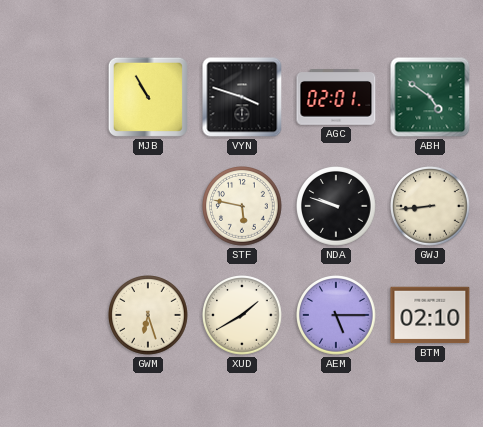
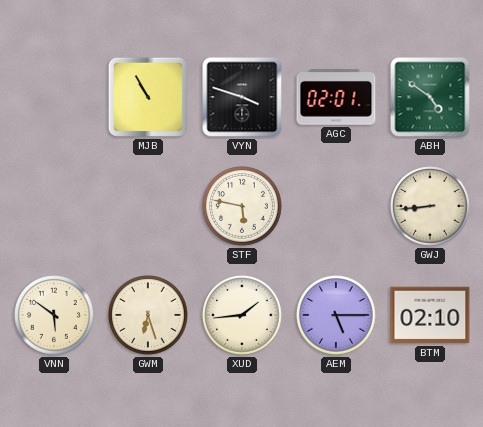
NDA: 9:48 -> none
VNN: none -> 5:51
XUD: 1:40 -> 1:44
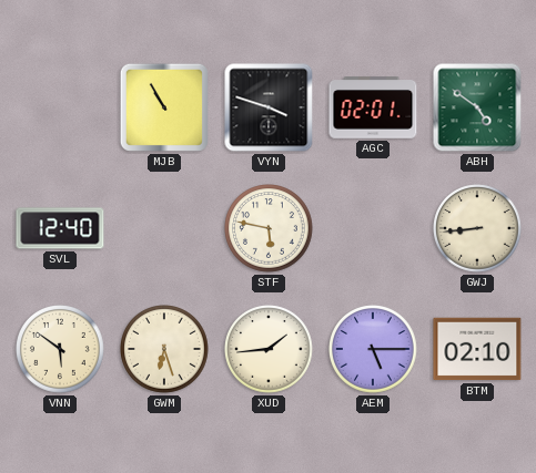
SVL: none -> 12:40
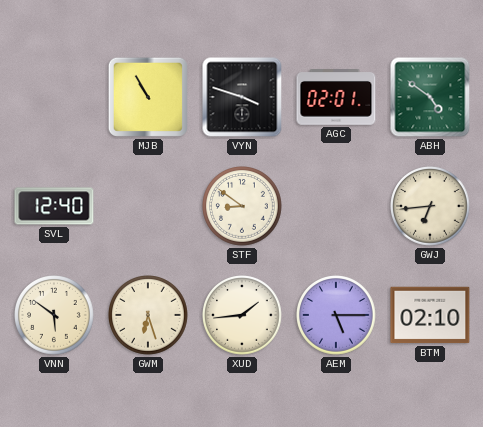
STF: 5:47 -> 8:51
GWJ: 8:44 -> 6:44
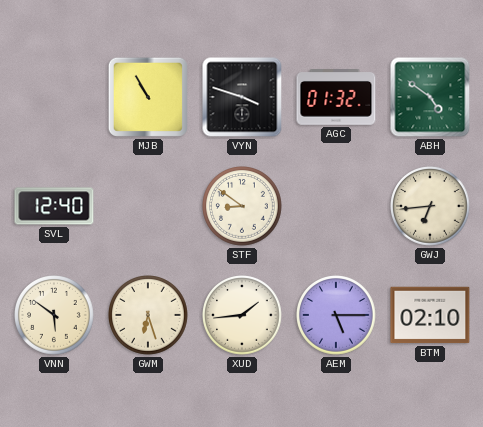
AGC: 02:01 -> 01:32
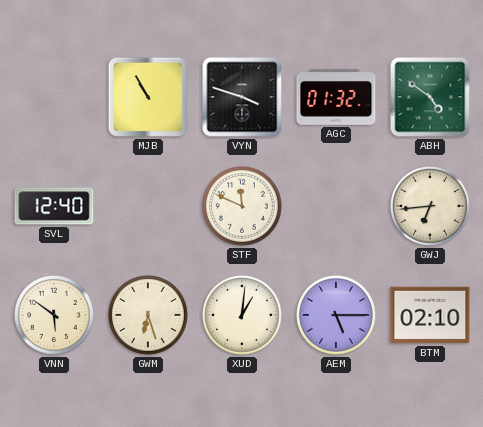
STF: 8:51 -> 11:49
XUD: 1:44 -> 1:01
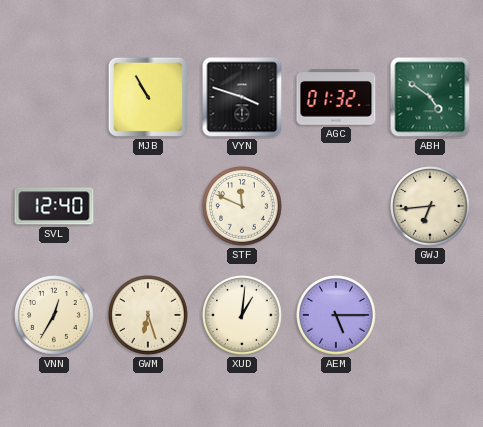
VNN: 5:51 -> 12:35
BTM: 02:10 -> none
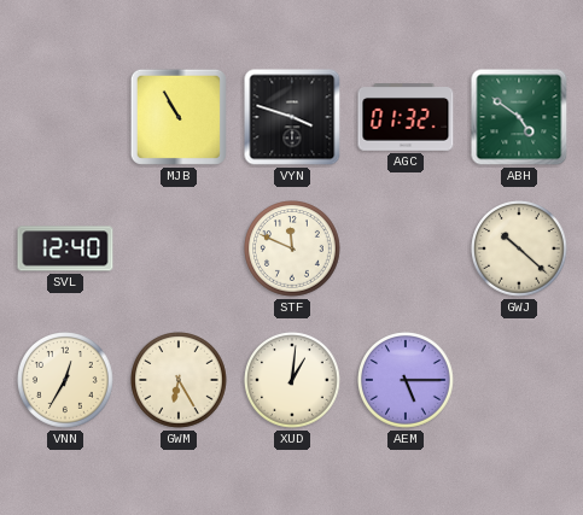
GWJ: 6:44 -> 10:22
GWM: 6:27 -> 6:25
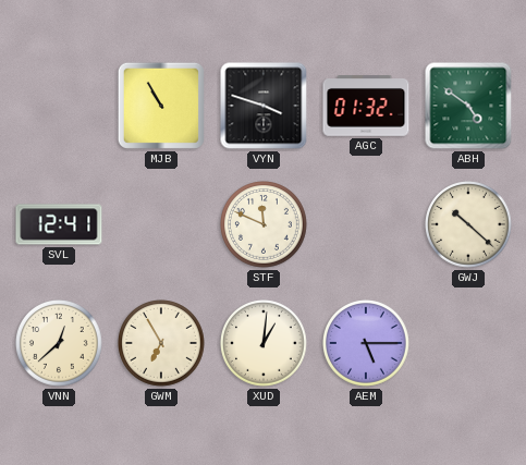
SVL: 12:40 -> 12:41
VNN: 12:35 -> 12:38
GWM: 6:25 -> 6:55
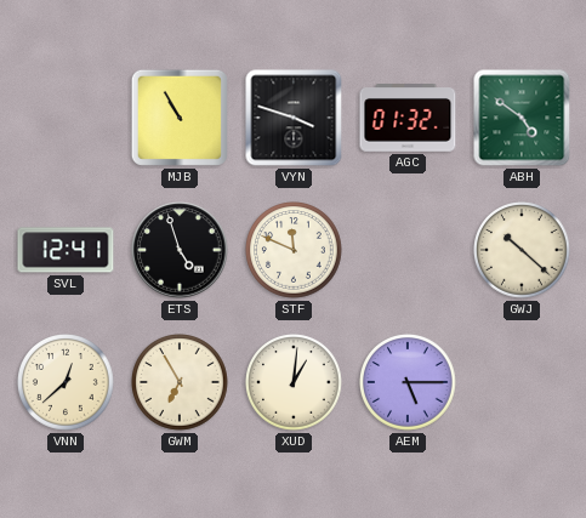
ETS: none -> 4:57
